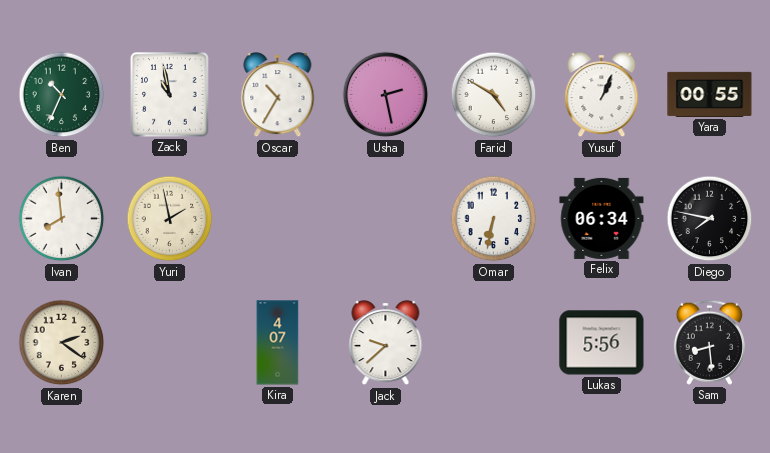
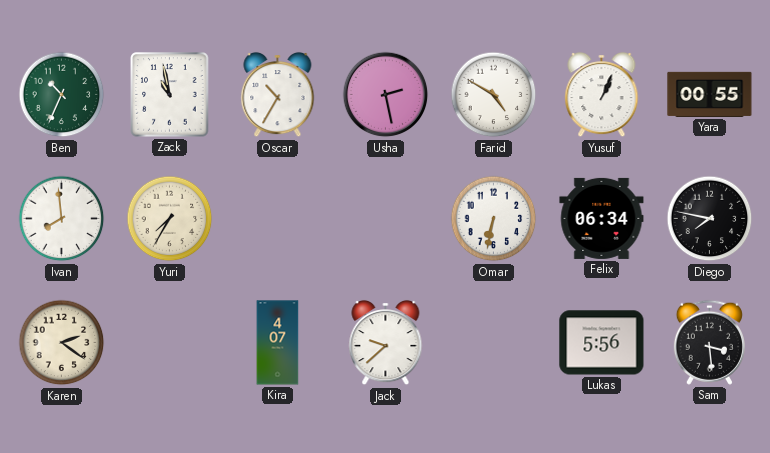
Yuri: 1:58 -> 7:35
Sam: 8:29 -> 3:29
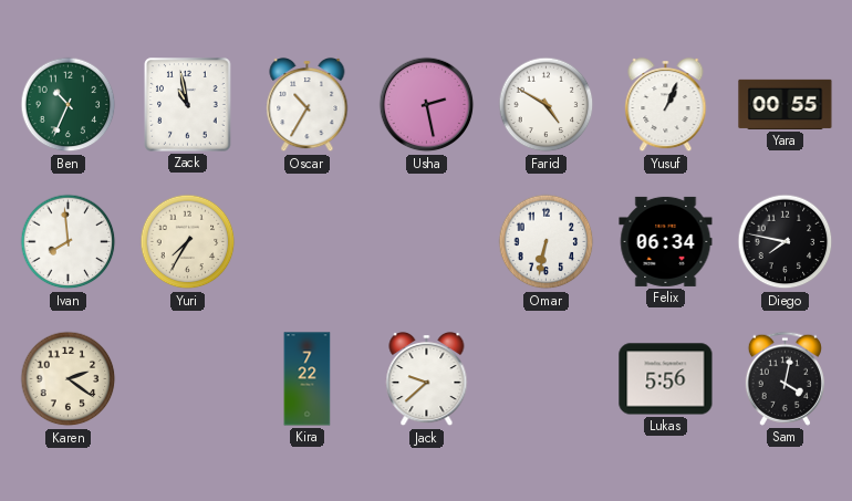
Kira: 4:07 -> 7:22
Sam: 3:29 -> 4:02
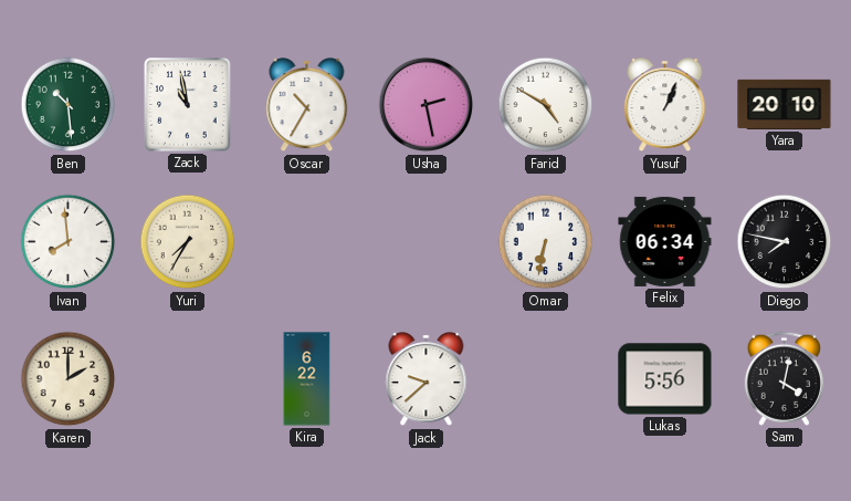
Ben: 10:34 -> 10:29
Yara: 00:55 -> 20:10
Karen: 2:21 -> 2:00
Kira: 7:22 -> 6:22
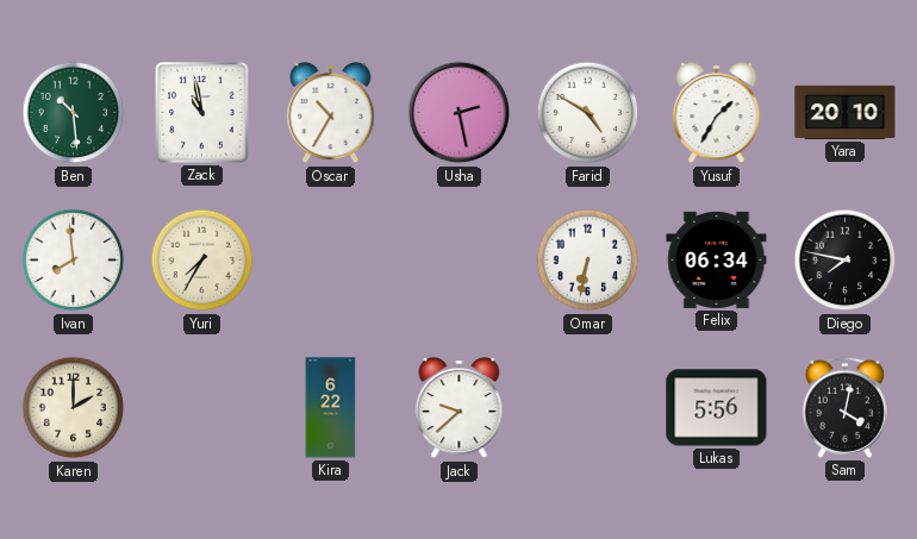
Yusuf: 1:04 -> 1:35
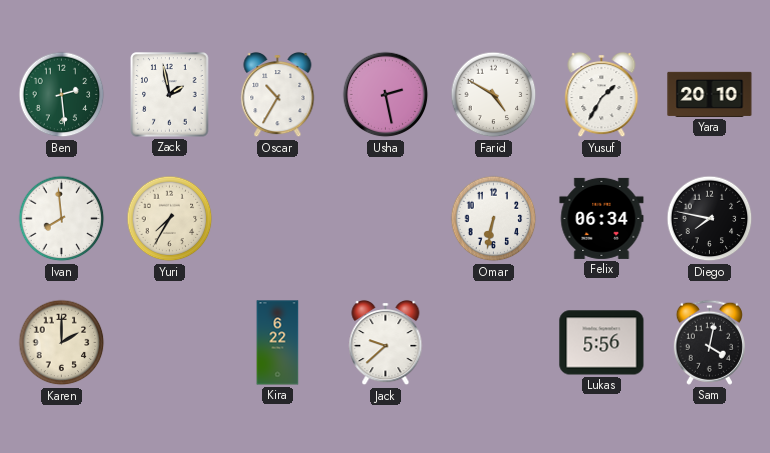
Ben: 10:29 -> 2:29
Zack: 10:58 -> 1:58
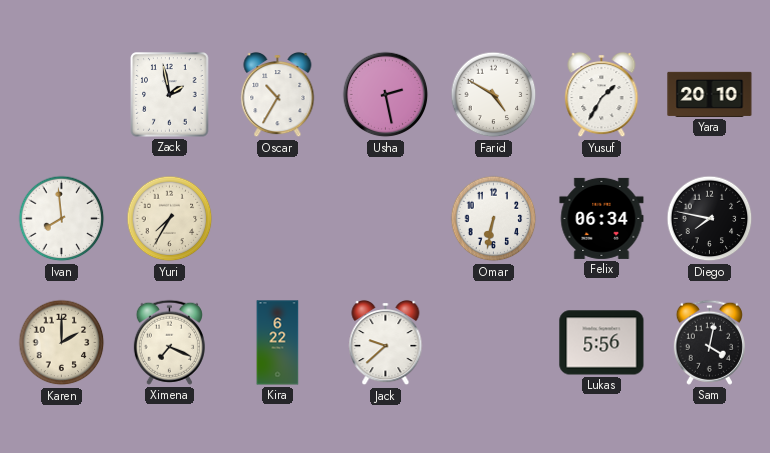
Ben: 2:29 -> none
Ximena: none -> 7:19
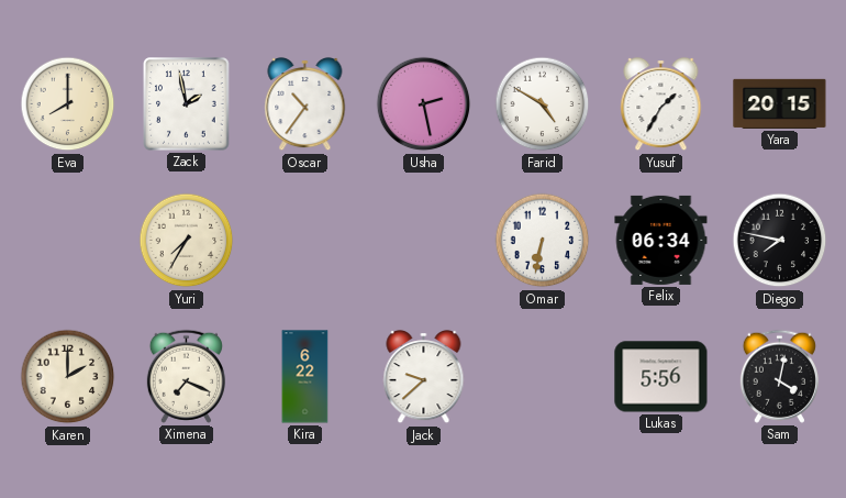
Eva: none -> 8:00
Oscar: 10:35 -> 10:36
Yara: 20:10 -> 20:15
Ivan: 7:59 -> none
